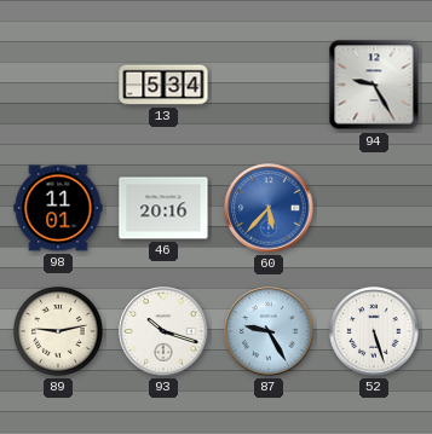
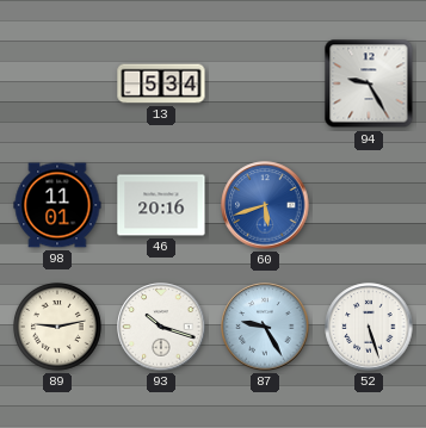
60: 5:37 -> 5:42
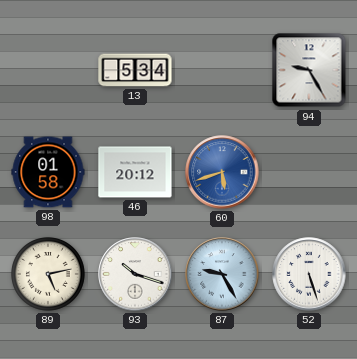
98: 11:01 -> 01:58
46: 20:16 -> 20:12
89: 9:13 -> 5:13
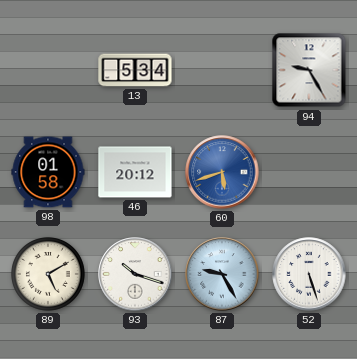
89: 5:13 -> 5:10
